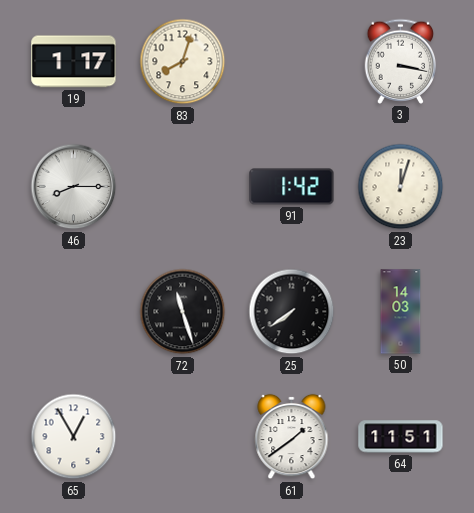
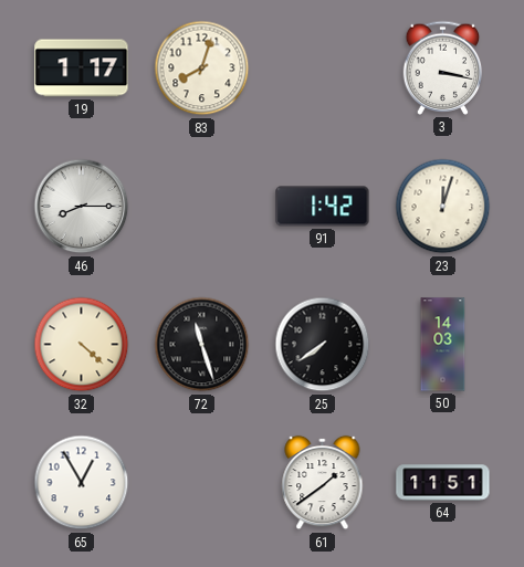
32: none -> 4:22
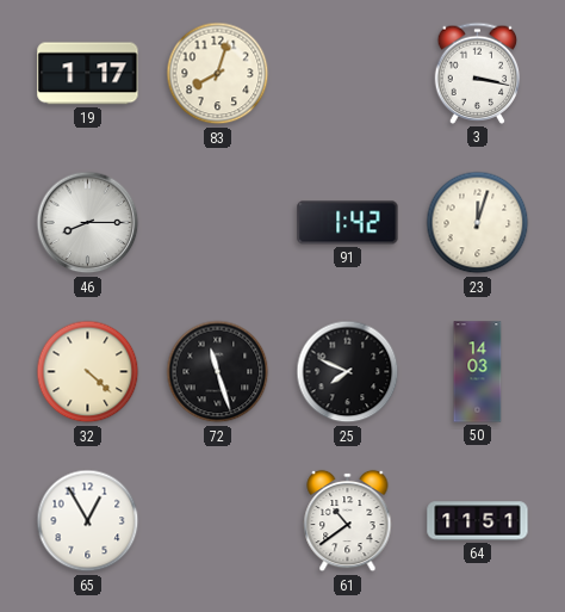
25: 7:39 -> 7:49
61: 1:39 -> 10:39
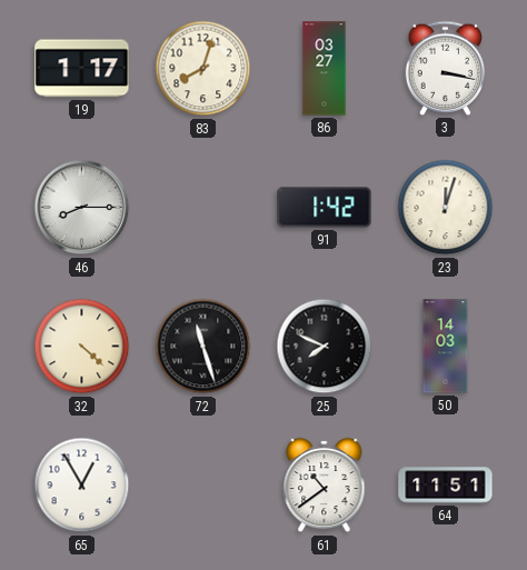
86: none -> 03:27
